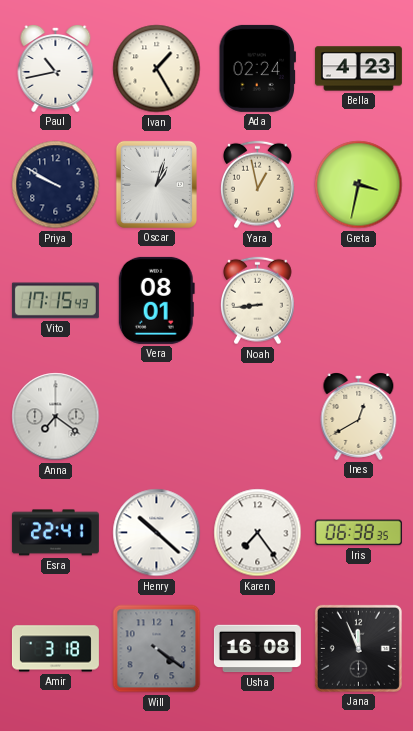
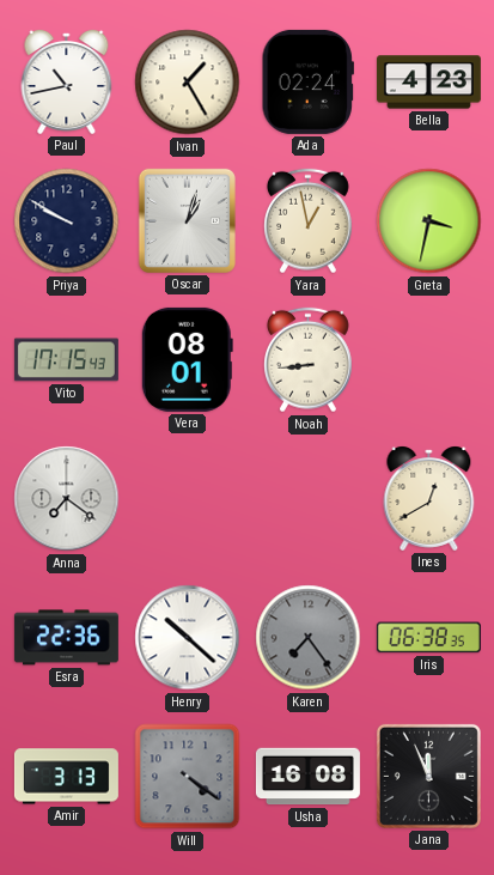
Esra: 22:41 -> 22:36
Karen dial: white -> grey
Amir: 3:18 -> 3:13
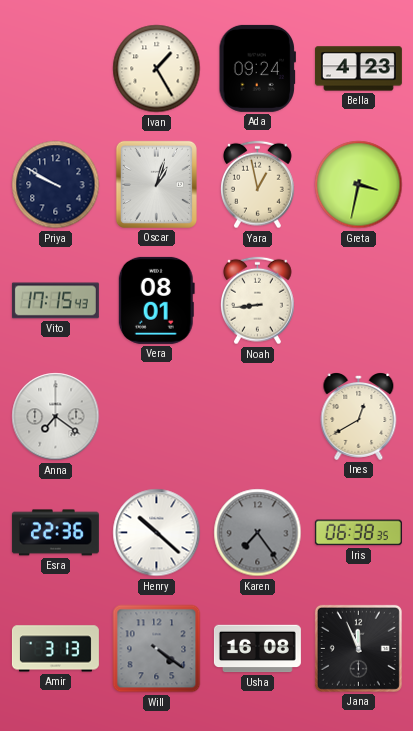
Paul: 10:43 -> none
Ada: 02:24 -> 09:24
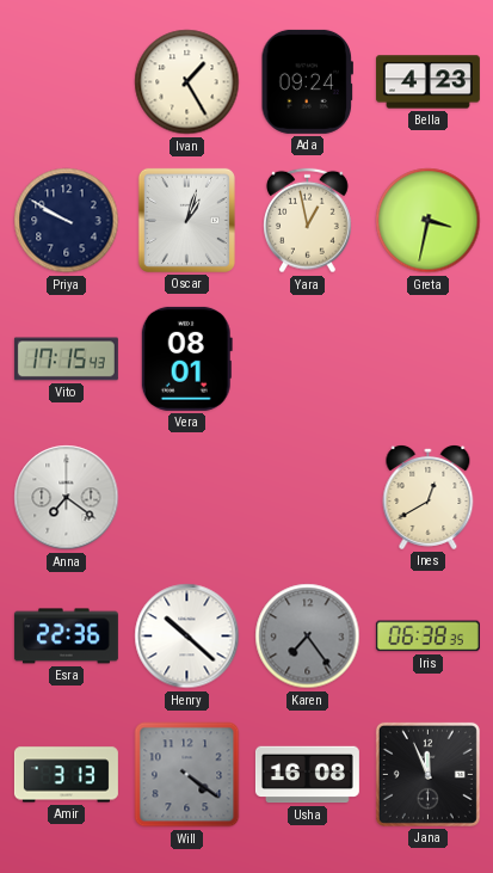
Noah: 8:44 -> none
